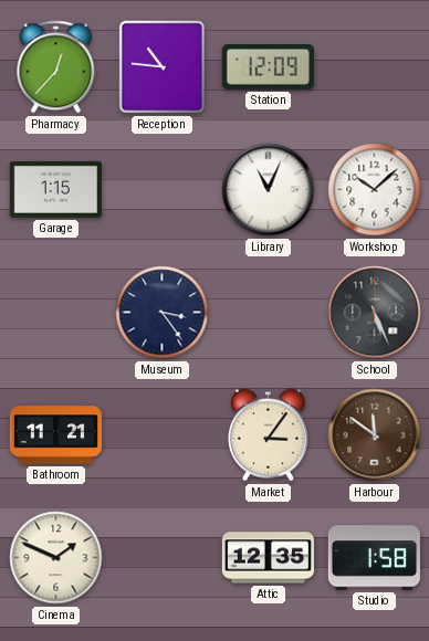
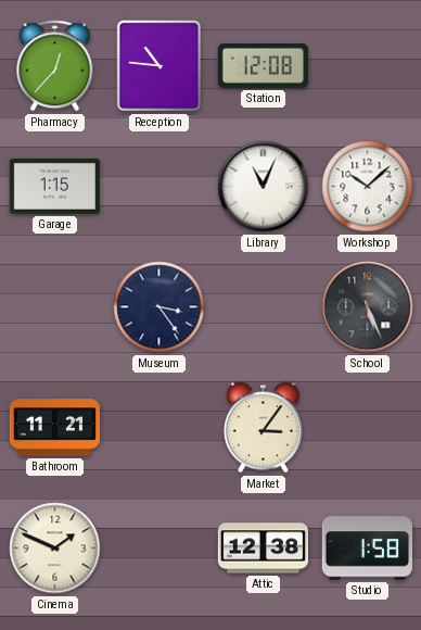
Station: 12:09 -> 12:08
Harbour: 11:51 -> none
Attic: 12:35 -> 12:38
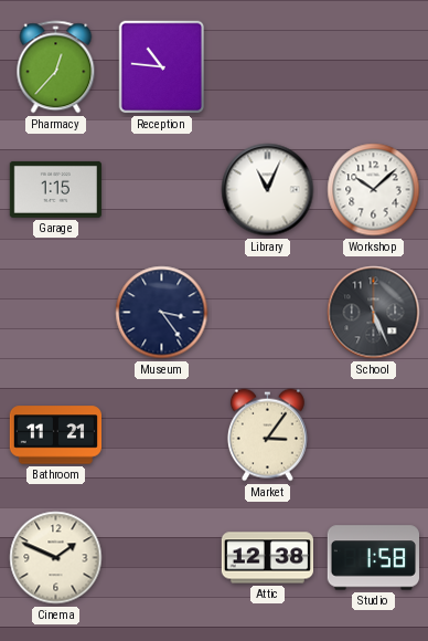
Station: 12:08 -> none
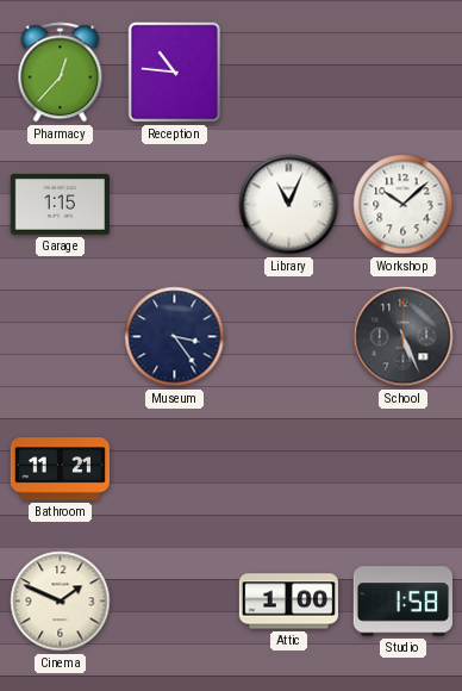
Market: 3:06 -> none
Attic: 12:38 -> 1:00
